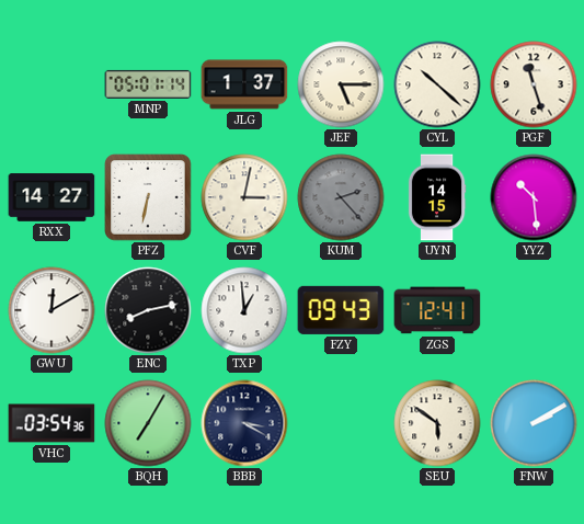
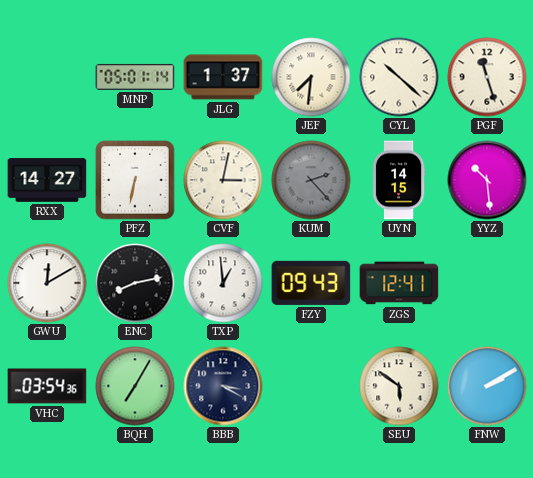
JEF: 5:15 -> 7:31
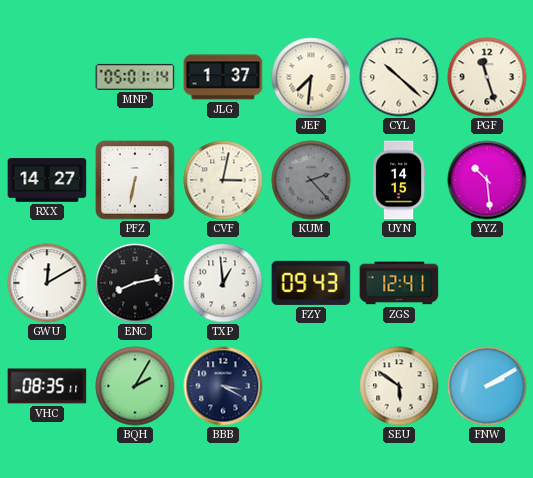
VHC: 03:54 -> 08:35
BQH: 7:05 -> 2:05
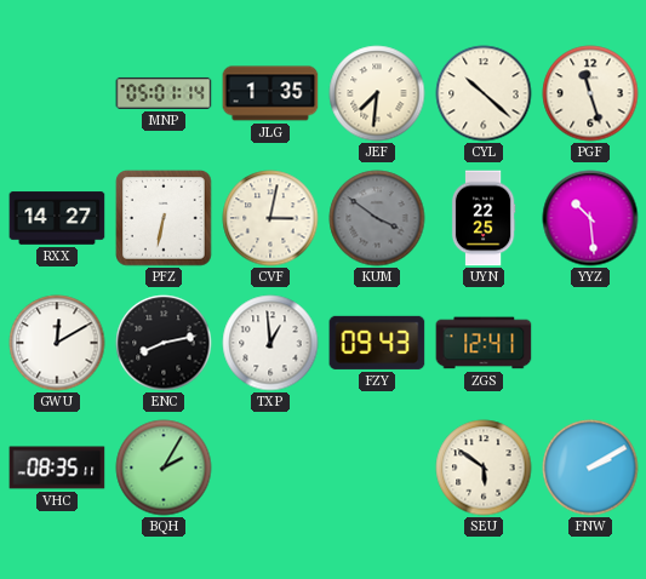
JLG: 1:37 -> 1:35
KUM: 2:23 -> 3:51
UYN: 14:15 -> 22:25
BBB: 3:20 -> none
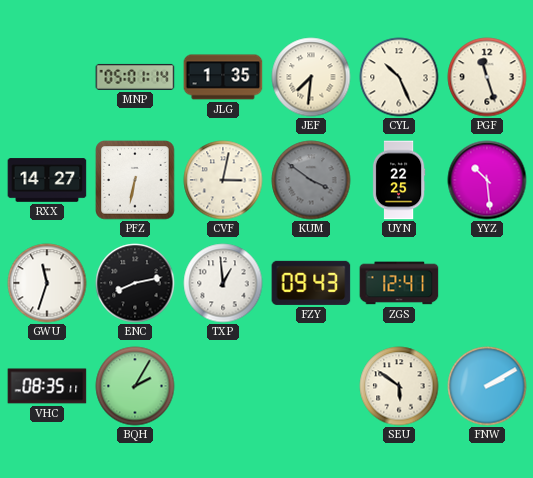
CYL: 10:22 -> 10:26
GWU: 12:10 -> 11:33
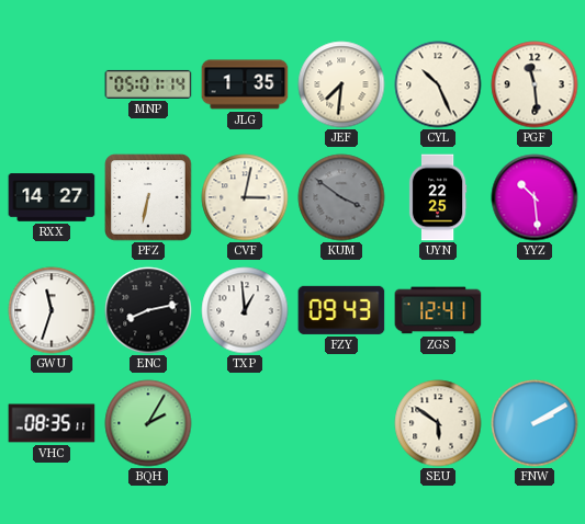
PGF: 11:27 -> 11:29
